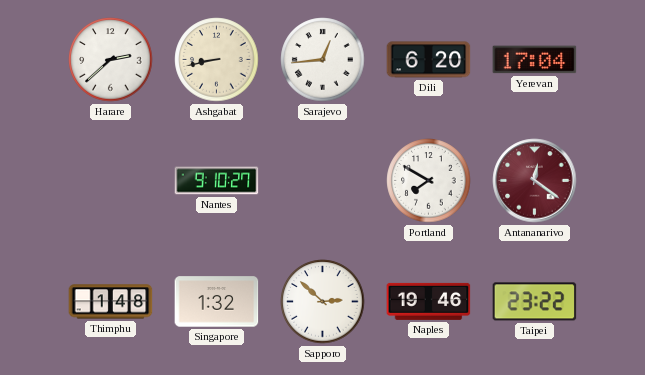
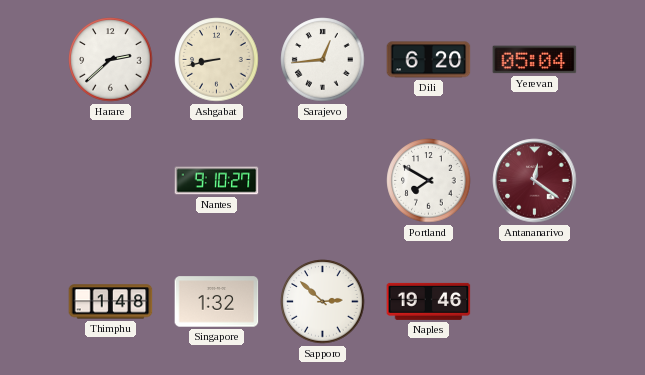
Yerevan: 17:04 -> 05:04
Taipei: 23:22 -> none
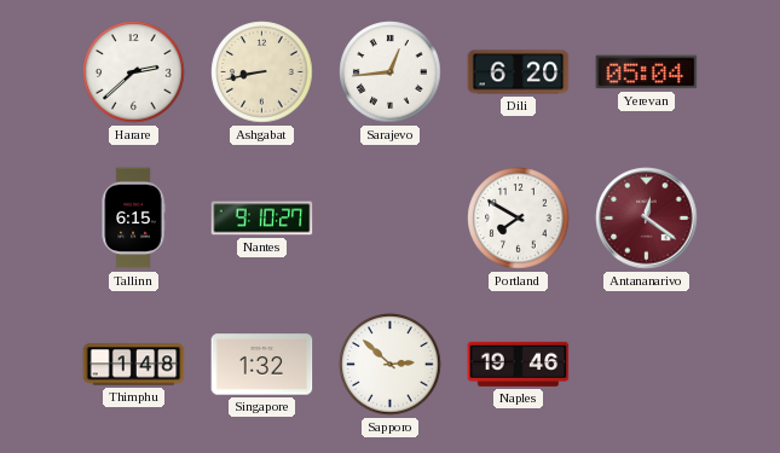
Tallinn: none -> 6:15
